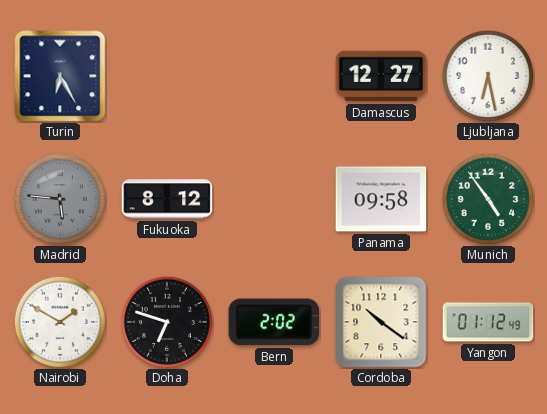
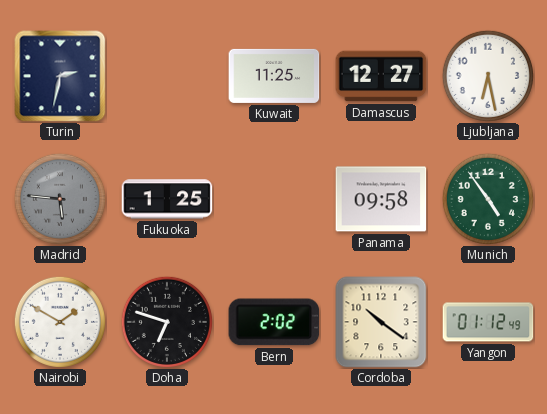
Turin: 6:25 -> 2:32
Kuwait: none -> 11:25
Fukuoka: 8:12 -> 1:25
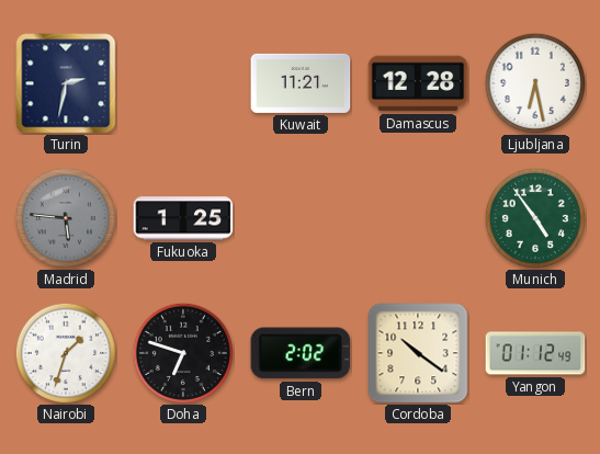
Kuwait: 11:25 -> 11:21
Damascus: 12:27 -> 12:28
Panama: 09:58 -> none
Nairobi: 1:50 -> 1:33
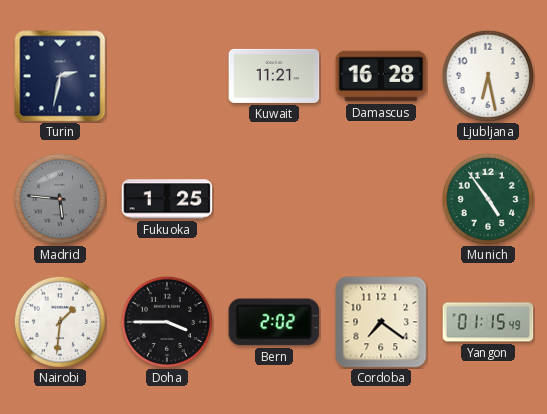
Damascus: 12:28 -> 16:28
Nairobi: 1:33 -> 1:31
Doha: 6:48 -> 3:45
Cordoba: 10:21 -> 7:21
Yangon: 01:12 -> 01:15
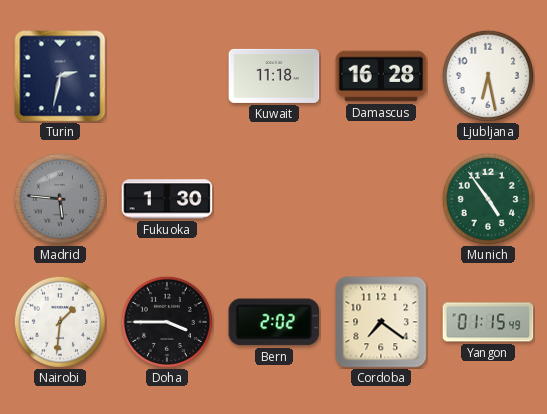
Kuwait: 11:21 -> 11:18
Fukuoka: 1:25 -> 1:30
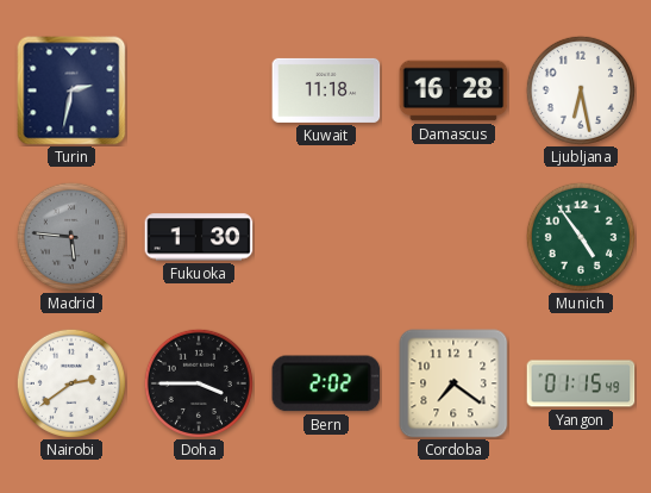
Nairobi: 1:31 -> 2:39
